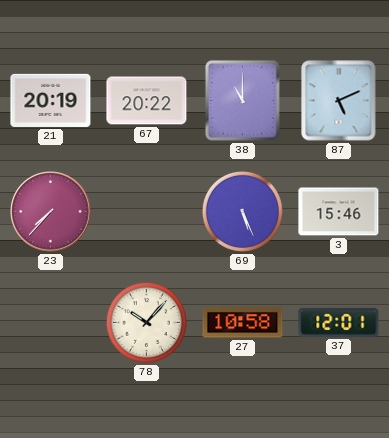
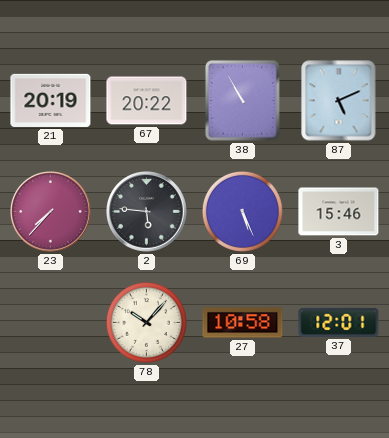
38: 11:00 -> 10:55
2: none -> 5:46
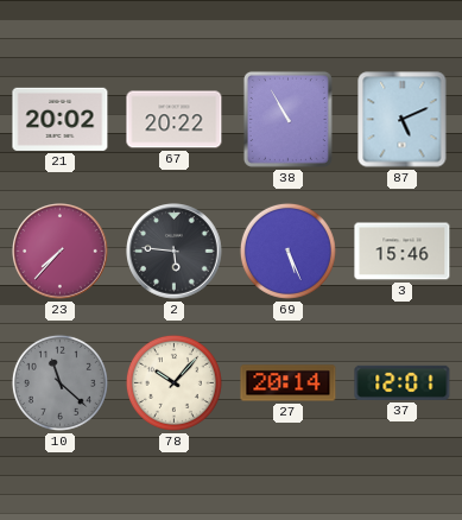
21: 20:19 -> 20:02
10: none -> 11:22
27: 10:58 -> 20:14
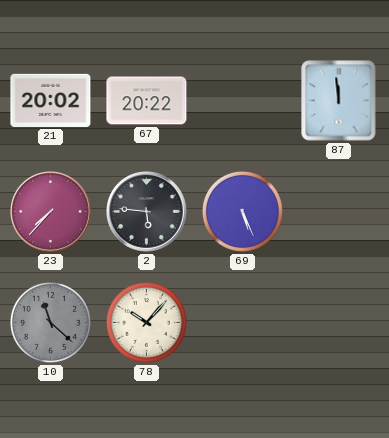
38: 10:55 -> none
87: 5:11 -> 11:59
3: 15:46 -> none
27: 20:14 -> none
37: 12:01 -> none
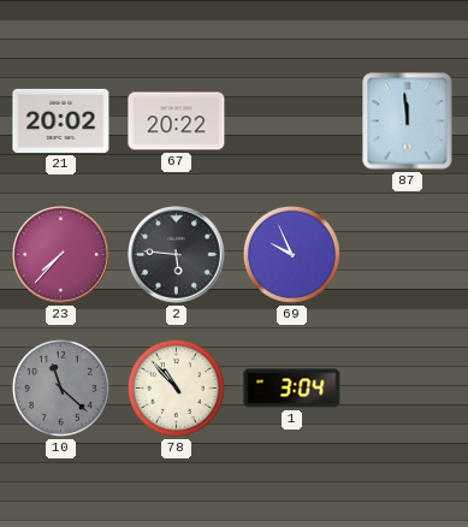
69: 5:26 -> 9:56
78: 10:07 -> 10:53
1: none -> 3:04
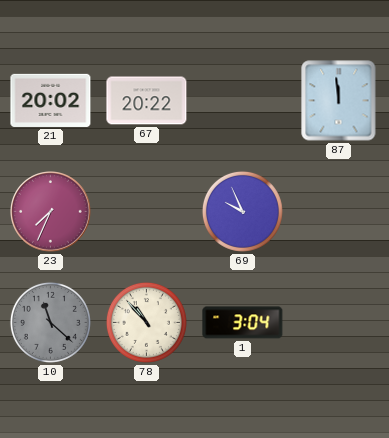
23: 7:37 -> 7:34
2: 5:46 -> none
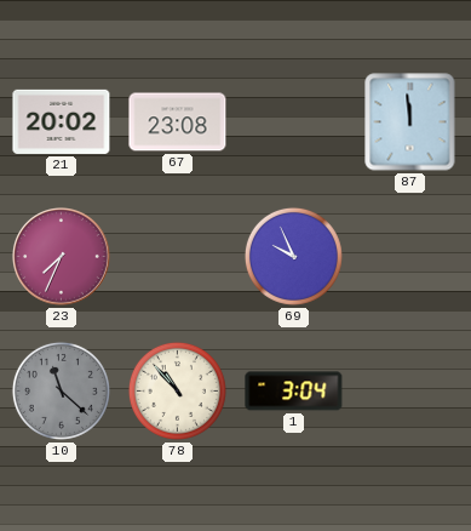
67: 20:22 -> 23:08
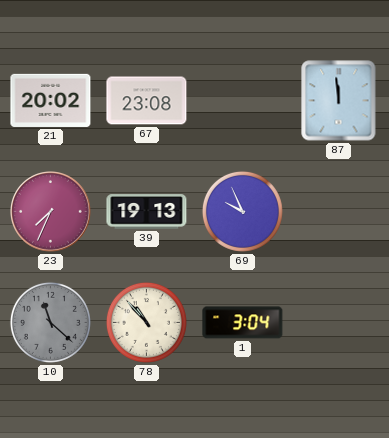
39: none -> 19:13
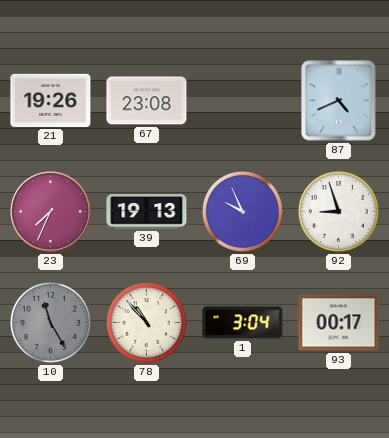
21: 20:02 -> 19:26
87: 11:59 -> 4:41
92: none -> 8:57
10: 11:22 -> 11:25
93: none -> 00:17
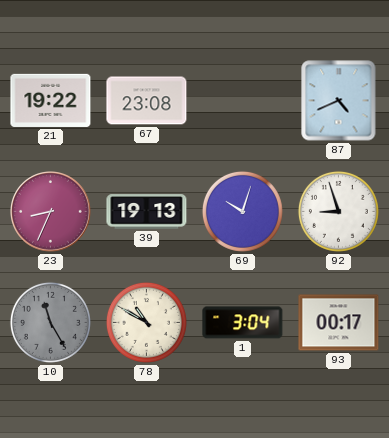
21: 19:26 -> 19:22
23: 7:34 -> 8:34
69: 9:56 -> 10:03
78: 10:53 -> 10:50
